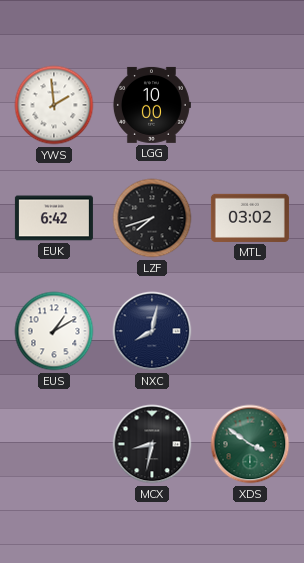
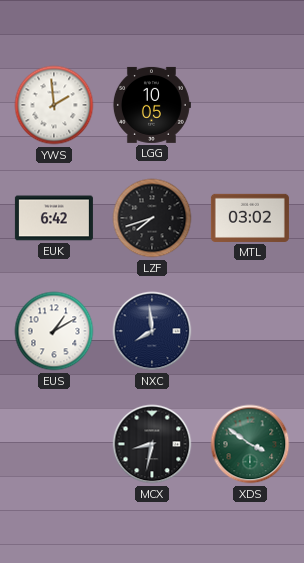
LGG: 10:00 -> 10:05
NXC: 8:02 -> 7:59
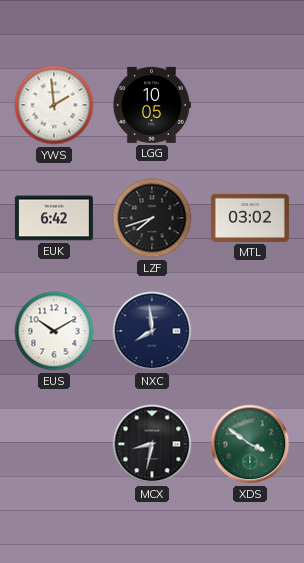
EUS: 1:10 -> 10:10
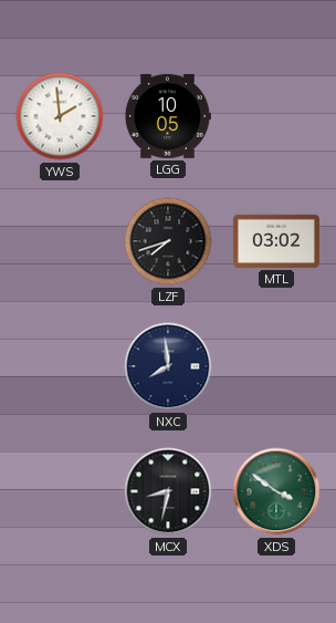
EUK: 6:42 -> none
EUS: 10:10 -> none
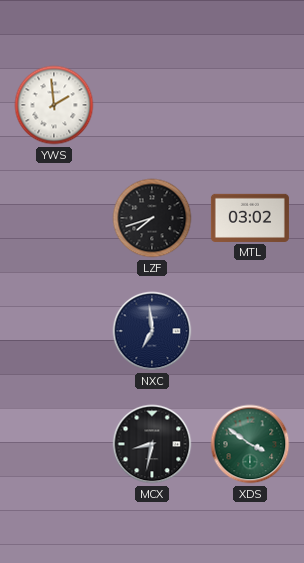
LGG: 10:05 -> none
NXC: 7:59 -> 6:59
